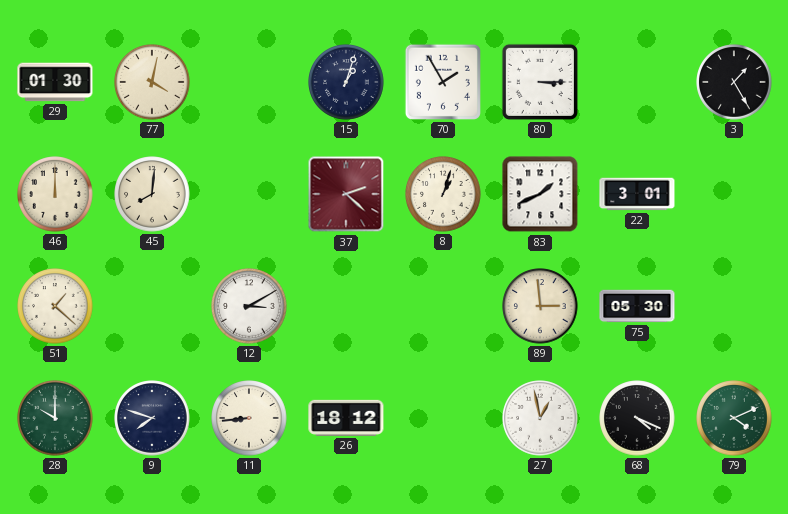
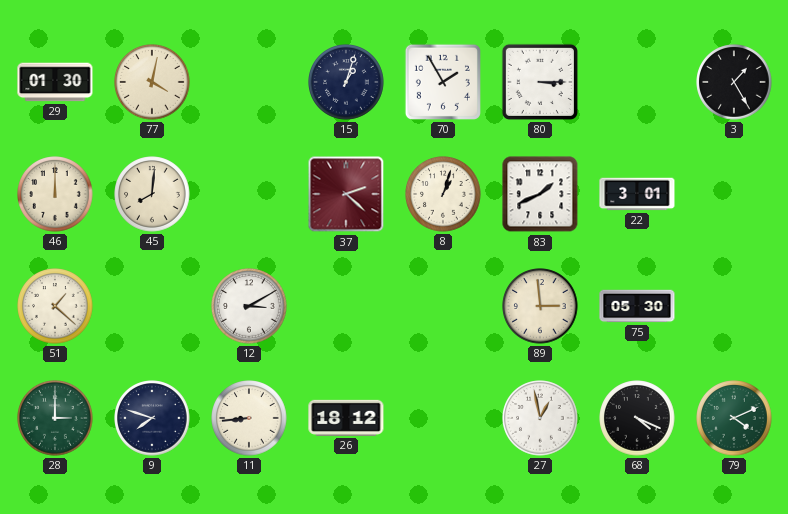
28: 10:00 -> 3:00
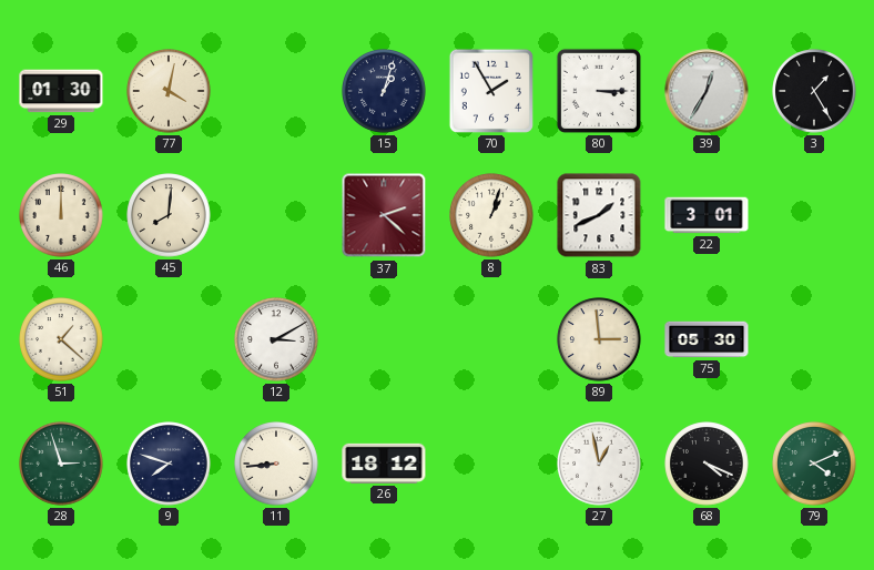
39: none -> 12:35
28: 3:00 -> 2:57
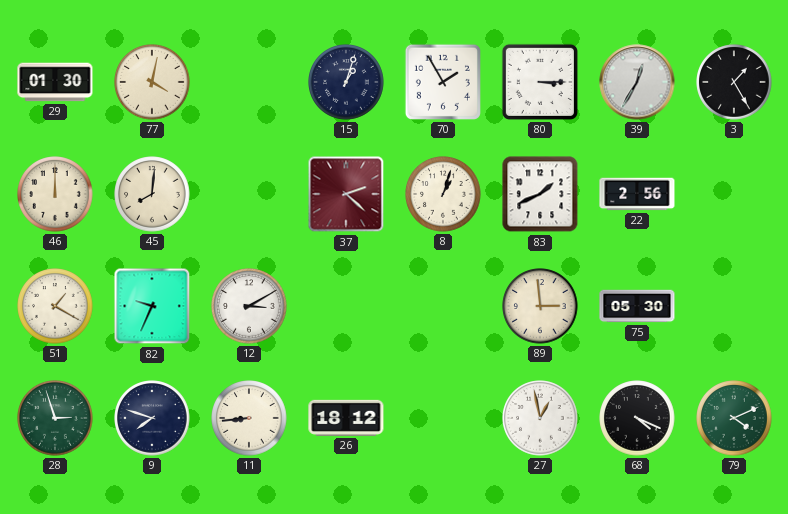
22: 3:01 -> 2:56
51: 1:22 -> 1:20
82: none -> 9:34
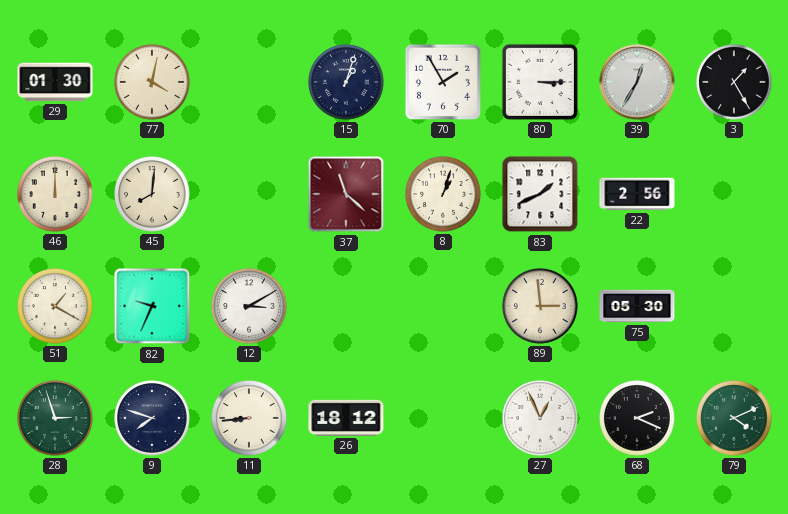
37: 2:22 -> 11:22
27: 12:58 -> 12:56
68: 4:19 -> 2:19
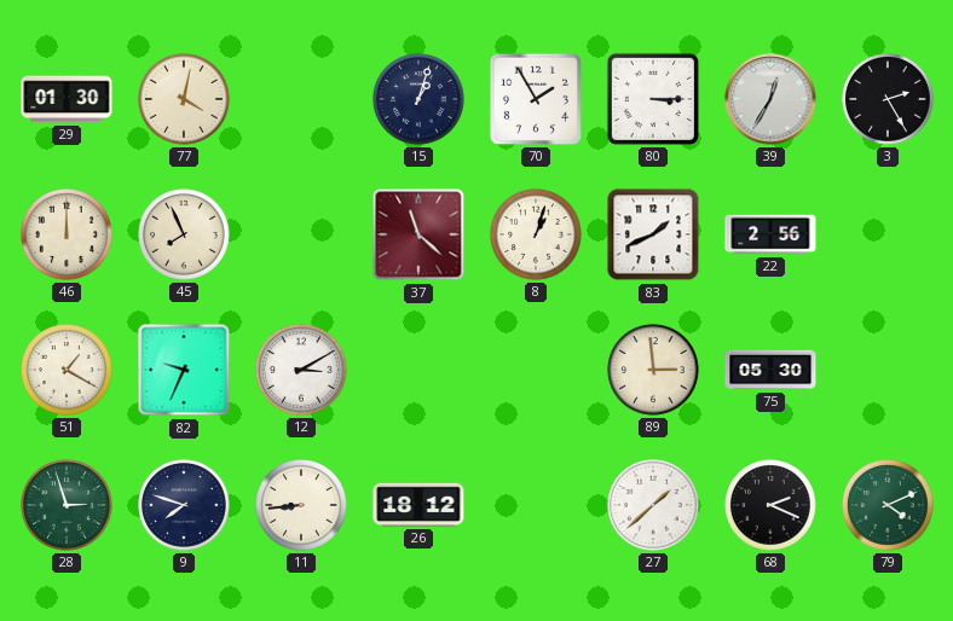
3: 1:25 -> 2:25
45: 8:01 -> 7:56
27: 12:56 -> 1:38
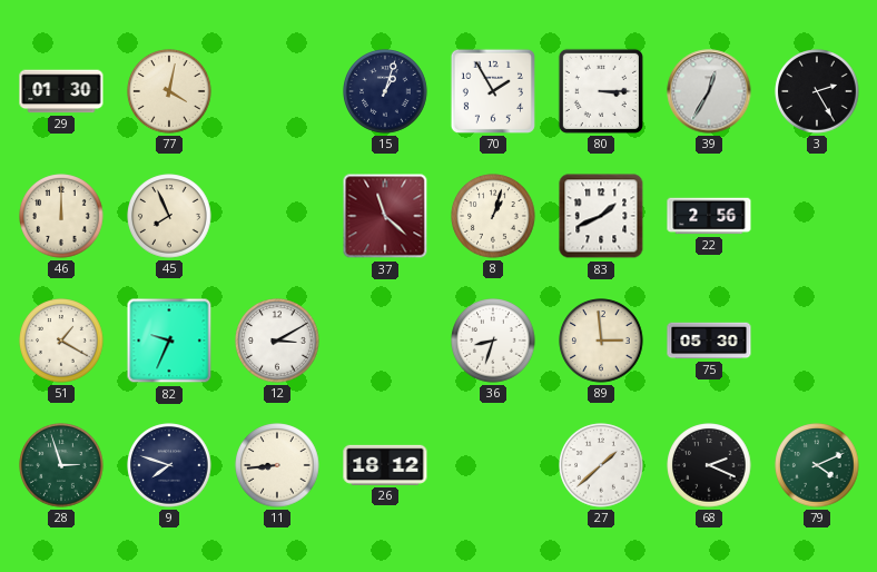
36: none -> 8:33
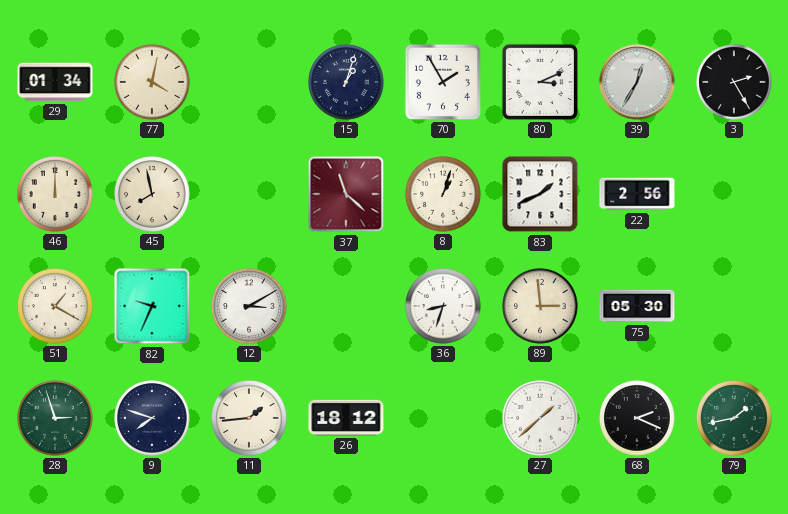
29: 01:30 -> 01:34
80: 3:15 -> 3:11
45: 7:56 -> 7:58
11: 8:44 -> 1:44
79: 4:11 -> 1:43
